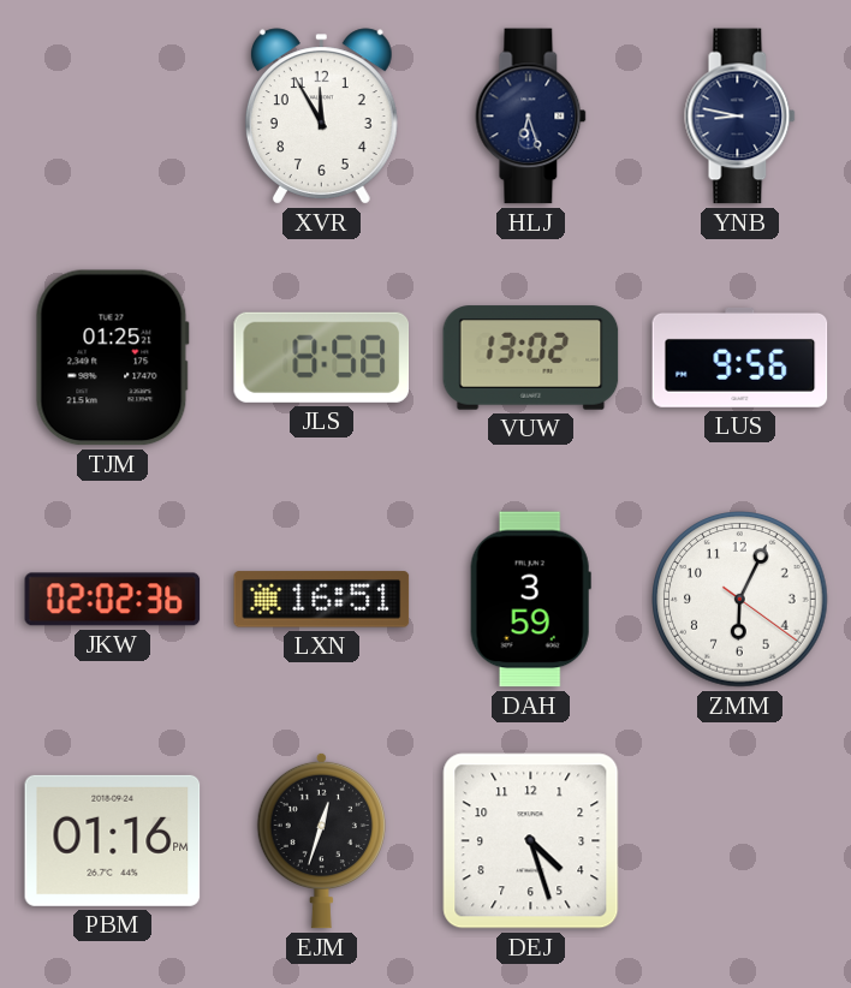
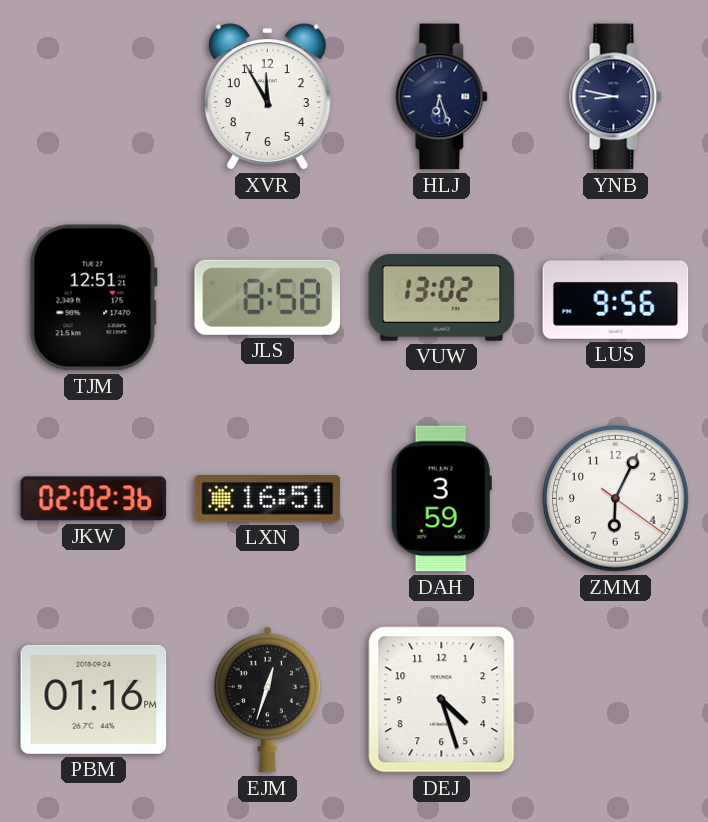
TJM: 01:25 -> 12:51
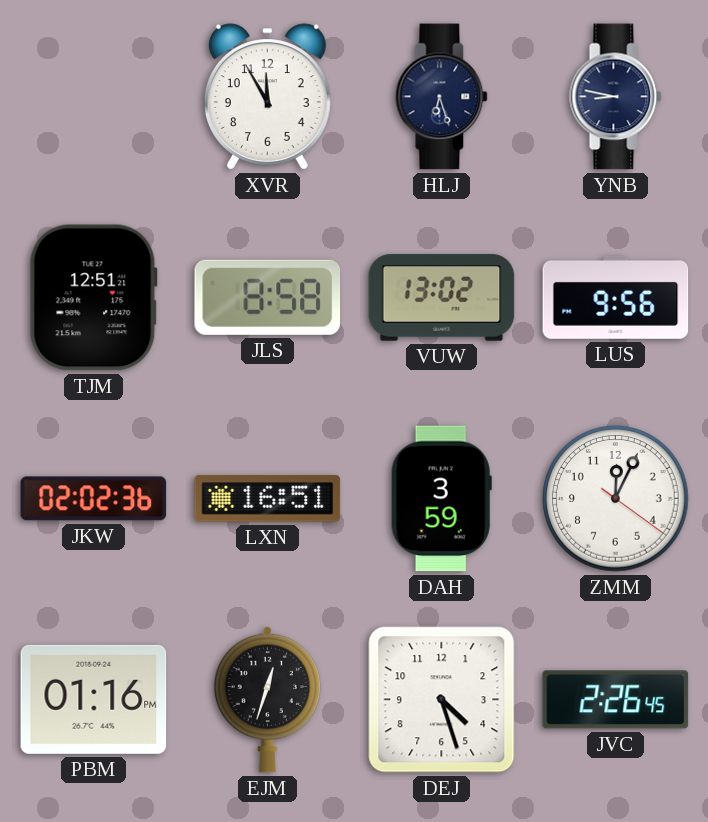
ZMM: 6:04 -> 12:04
JVC: none -> 2:26
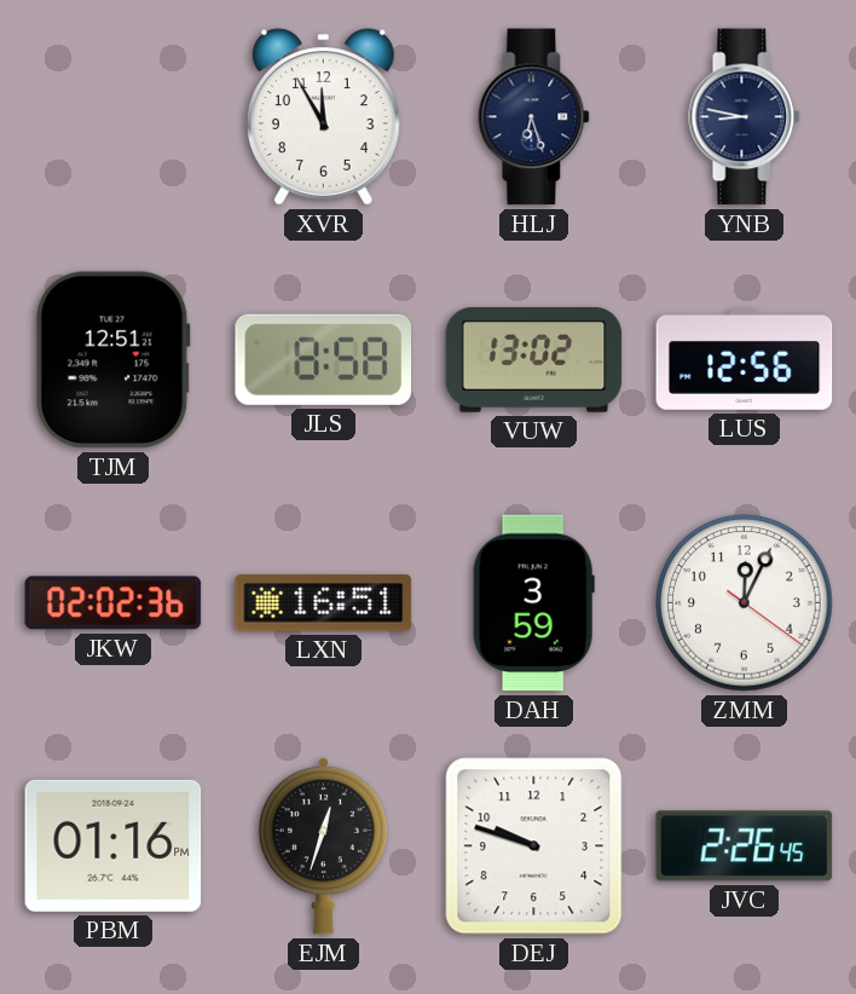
LUS: 9:56 -> 12:56
DEJ: 4:27 -> 9:48
